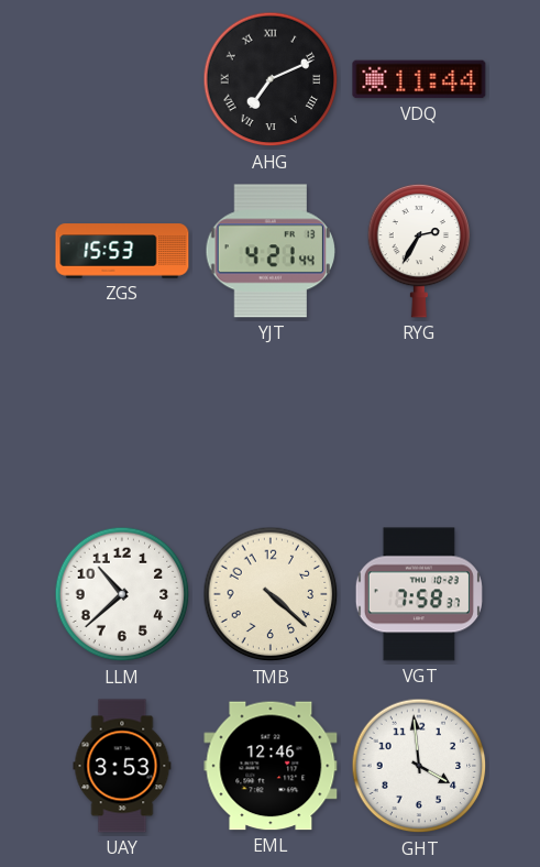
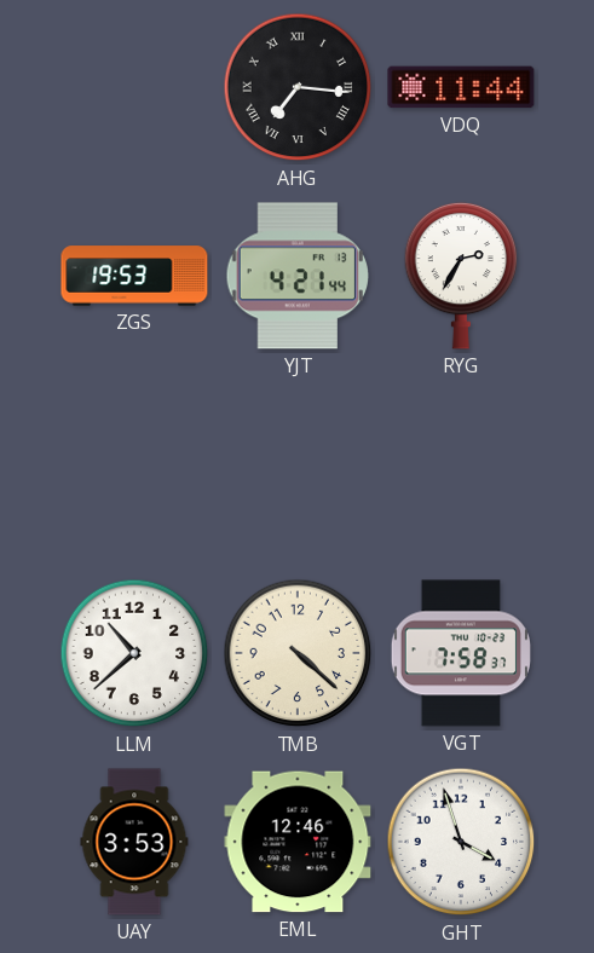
AHG: 7:11 -> 7:16
ZGS: 15:53 -> 19:53
GHT: 3:59 -> 3:57
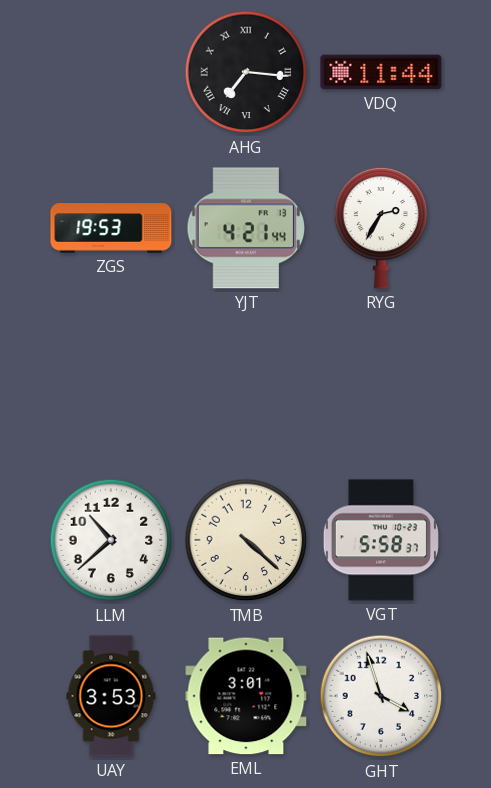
VGT: 7:58 -> 5:58
EML: 12:46 -> 3:01
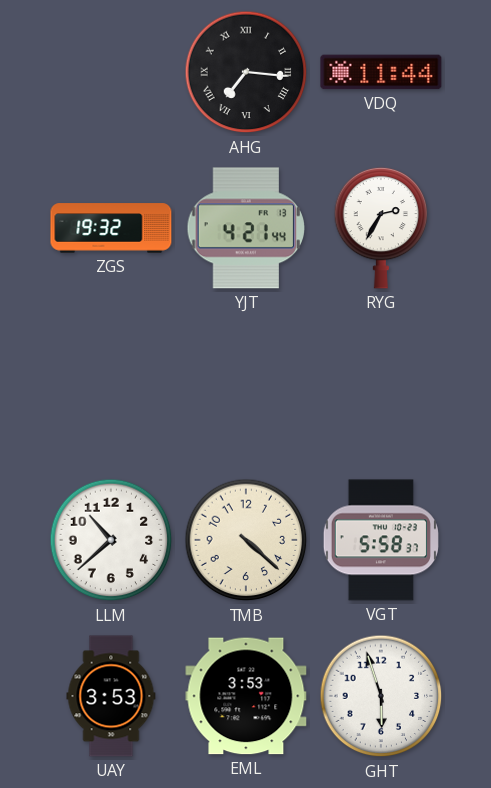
ZGS: 19:53 -> 19:32
EML: 3:01 -> 3:53
GHT: 3:57 -> 5:57
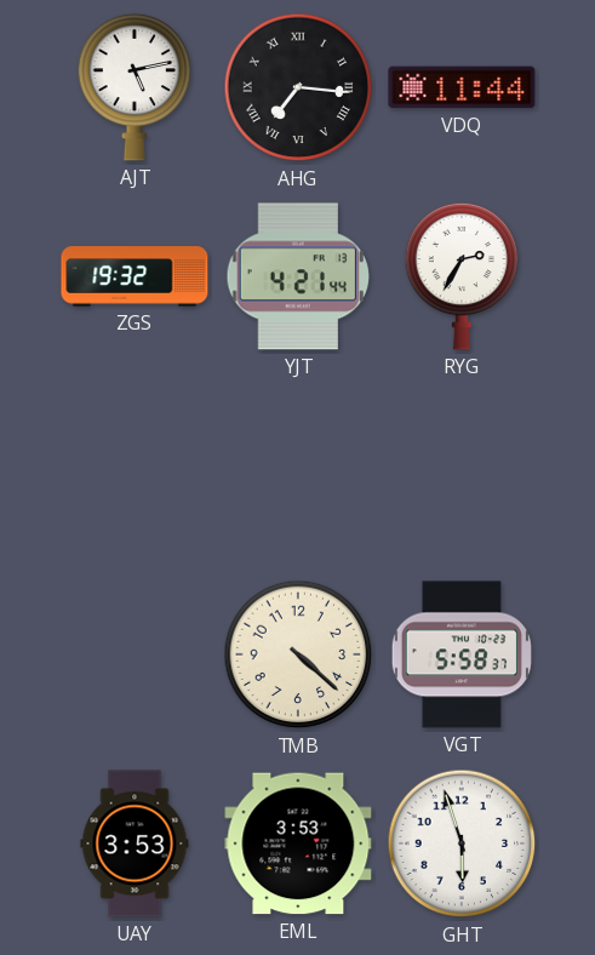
AJT: none -> 5:13
LLM: 10:38 -> none
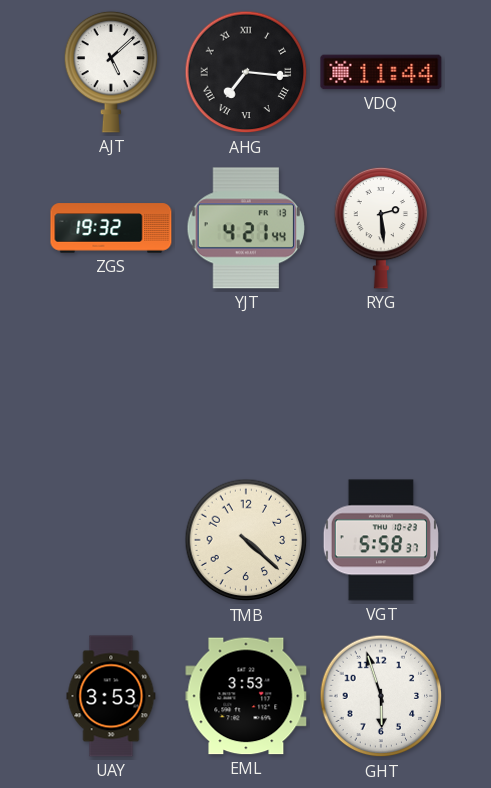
AJT: 5:13 -> 5:08
RYG: 2:35 -> 2:29
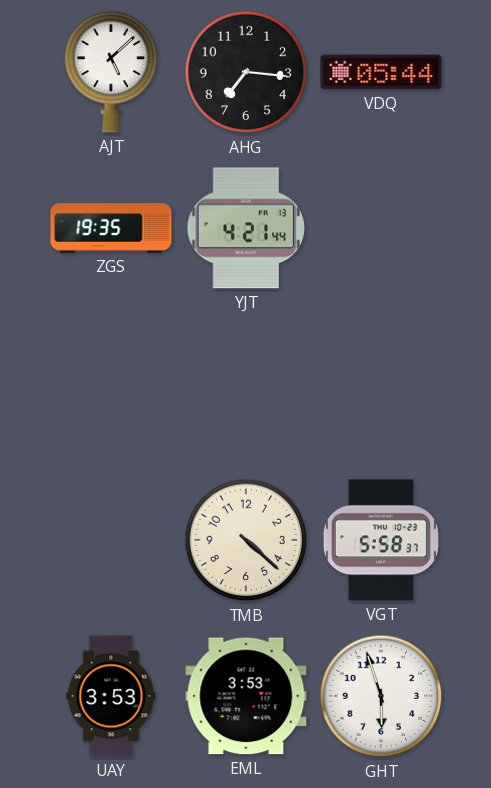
AHG numerals: Roman -> Arabic
VDQ: 11:44 -> 05:44
ZGS: 19:32 -> 19:35
RYG: 2:29 -> none
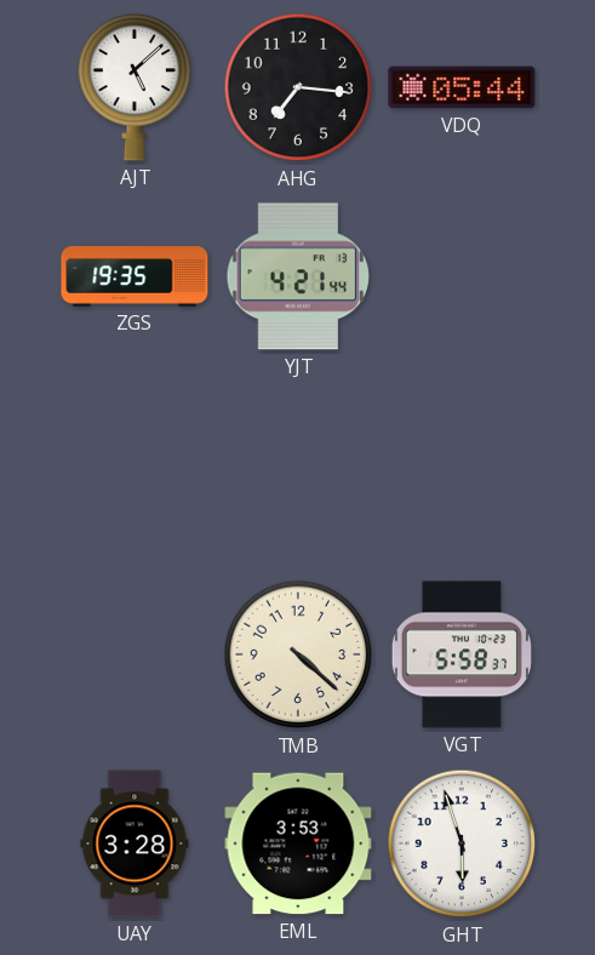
UAY: 3:53 -> 3:28
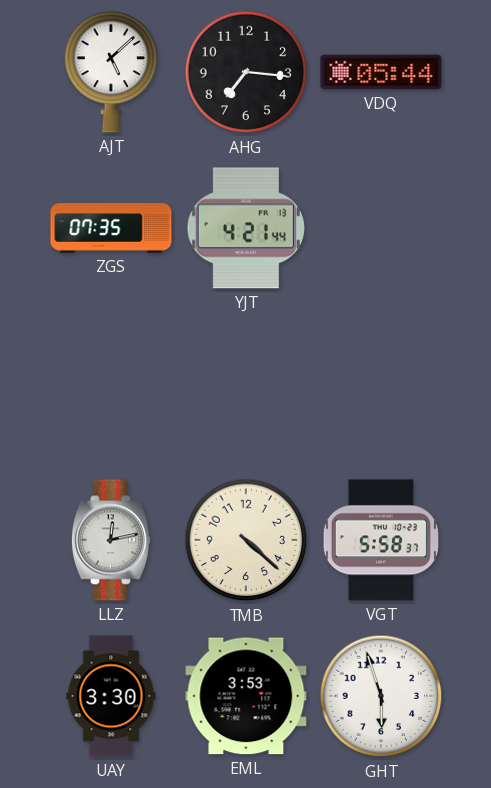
ZGS: 19:35 -> 07:35
LLZ: none -> 12:13
UAY: 3:28 -> 3:30
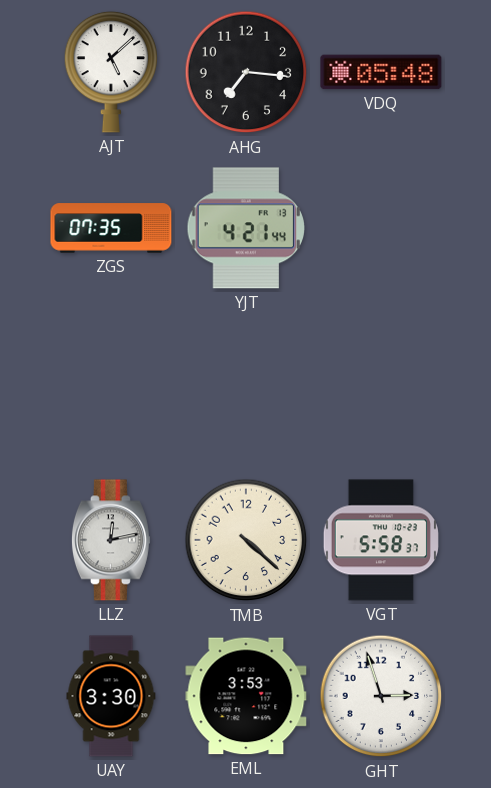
VDQ: 05:44 -> 05:48
GHT: 5:57 -> 2:57
